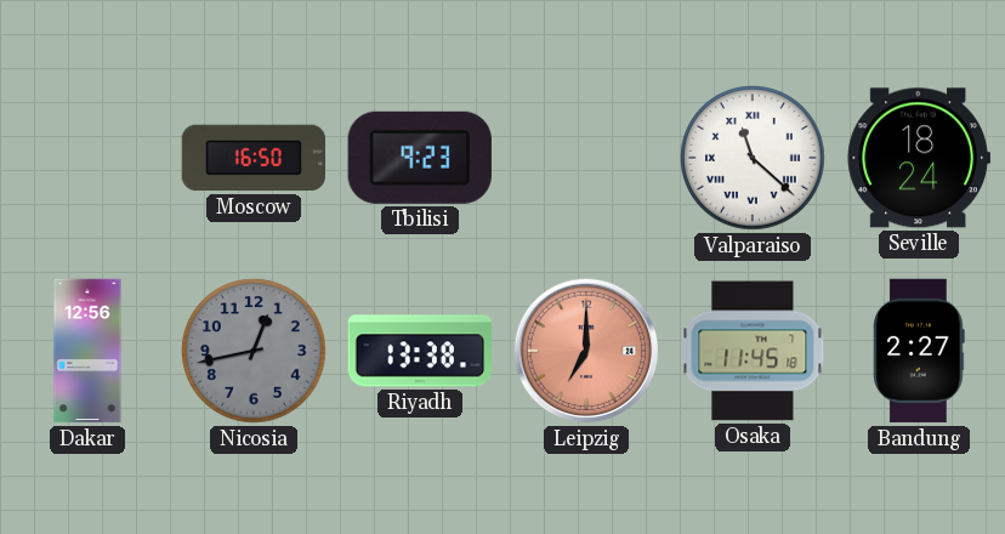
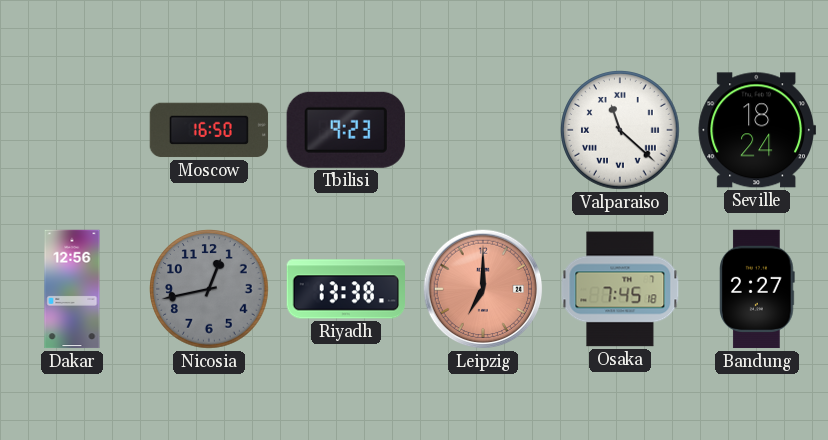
Osaka: 11:45 -> 7:45
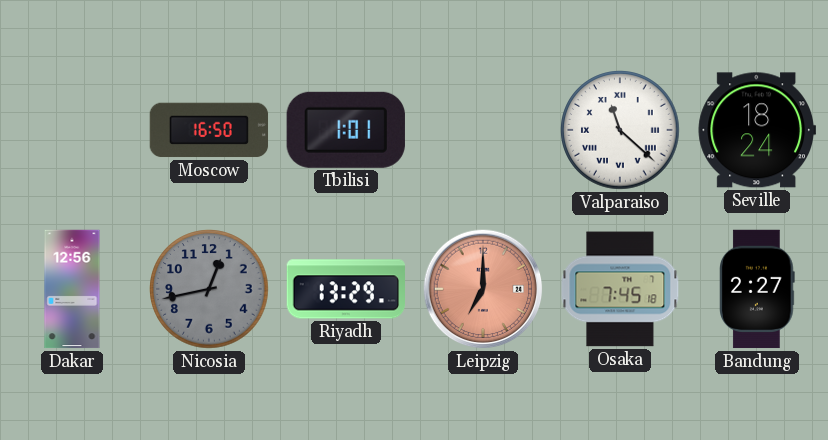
Tbilisi: 9:23 -> 1:01
Riyadh: 13:38 -> 13:29
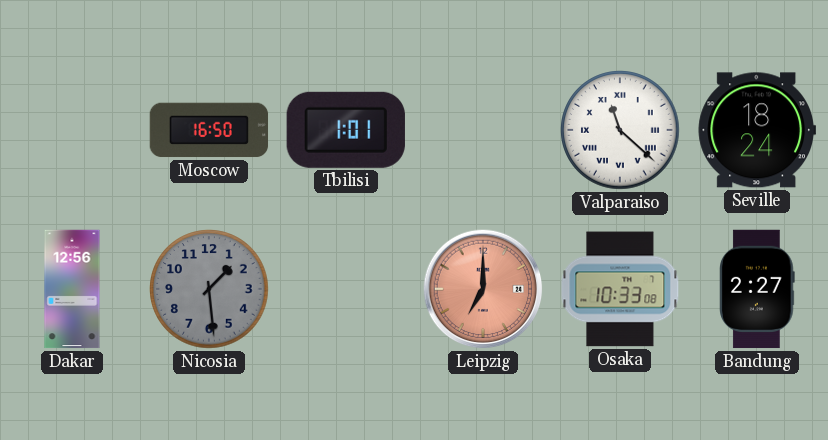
Nicosia: 12:43 -> 1:29
Riyadh: 13:29 -> none
Osaka: 7:45 -> 10:33
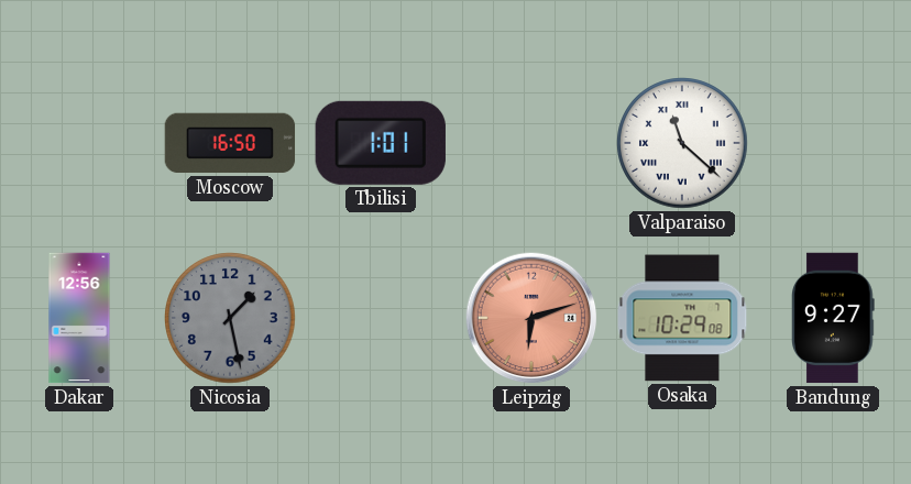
Seville: 18:24 -> none
Nicosia: 1:29 -> 1:28
Leipzig: 7:00 -> 6:12
Osaka: 10:33 -> 10:29
Bandung: 2:27 -> 9:27
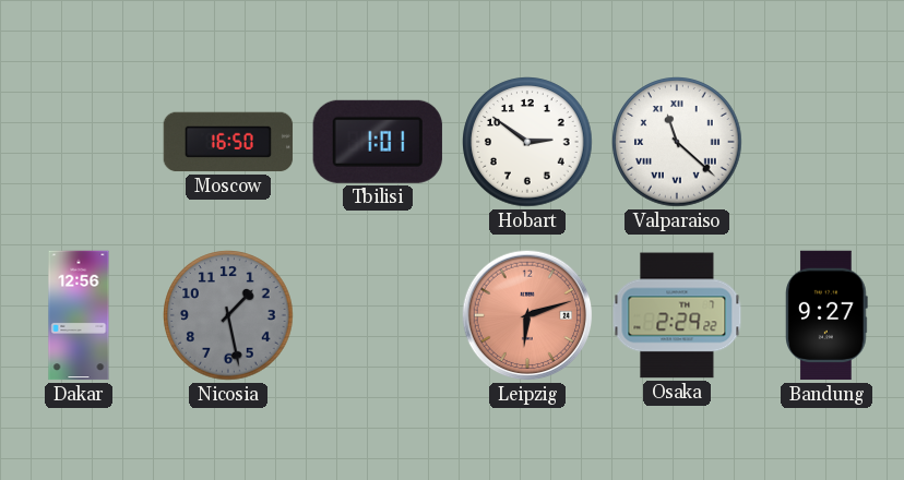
Hobart: none -> 2:51
Osaka: 10:29 -> 2:29
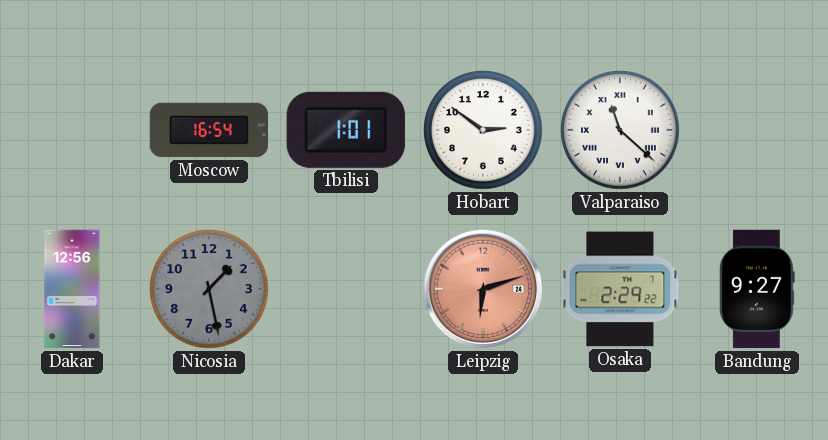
Moscow: 16:50 -> 16:54
